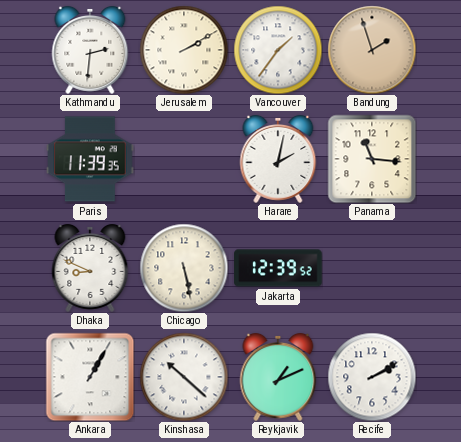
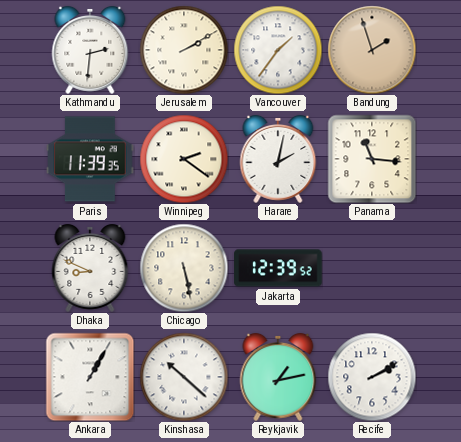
Winnipeg: none -> 2:21
Reykjavik: 1:11 -> 1:13
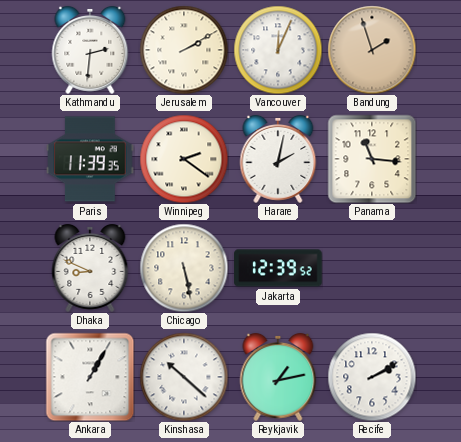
Vancouver: 1:36 -> 12:04
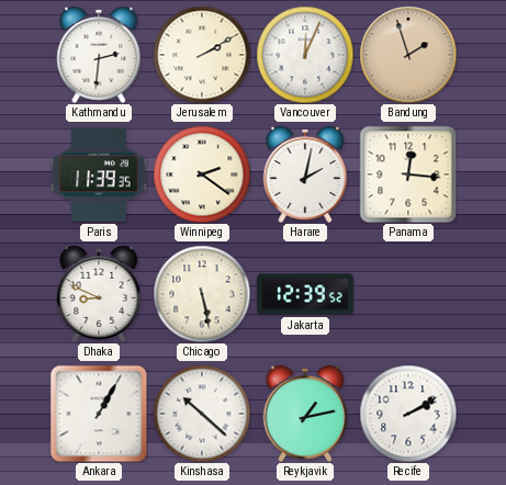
Panama: 11:16 -> 12:16
